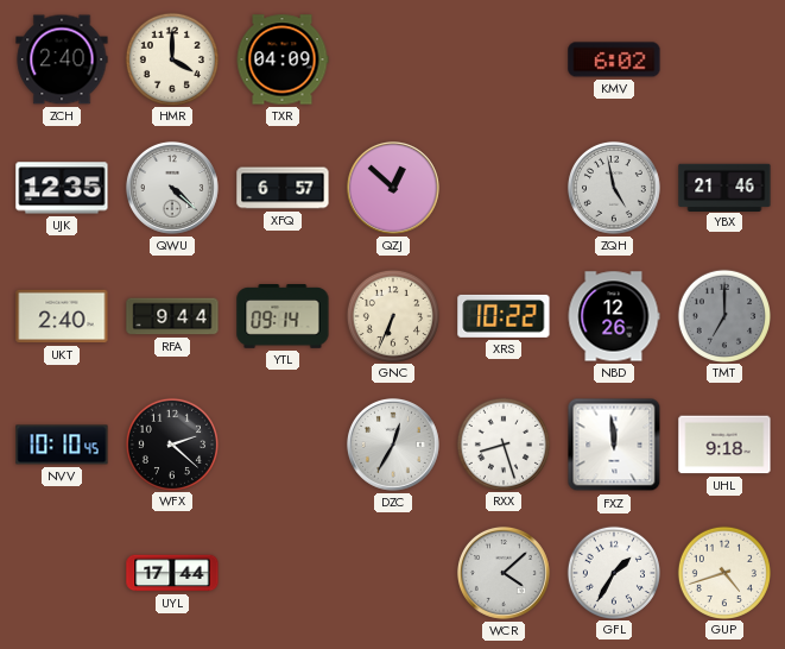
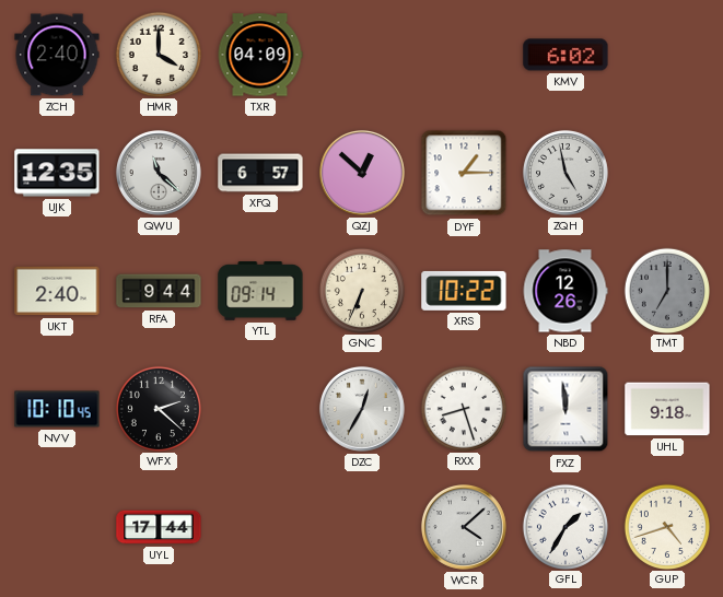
QWU: 4:22 -> 11:22
DYF: none -> 1:15
YBX: 21:46 -> none
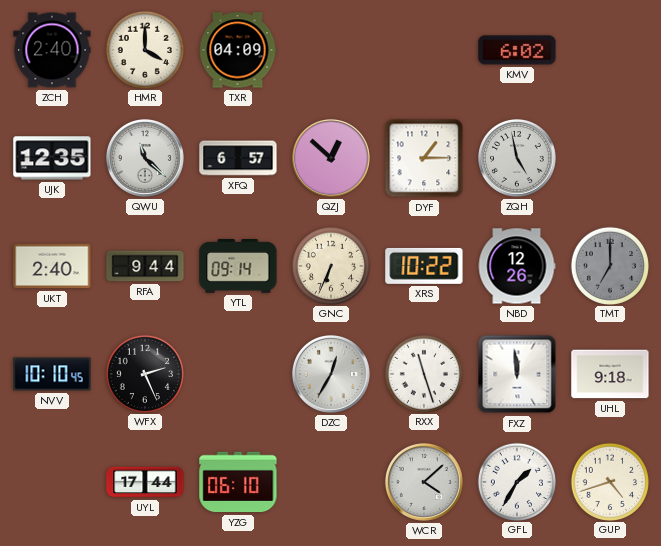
WFX: 2:22 -> 2:26
RXX: 8:27 -> 11:27
YZG: none -> 06:10
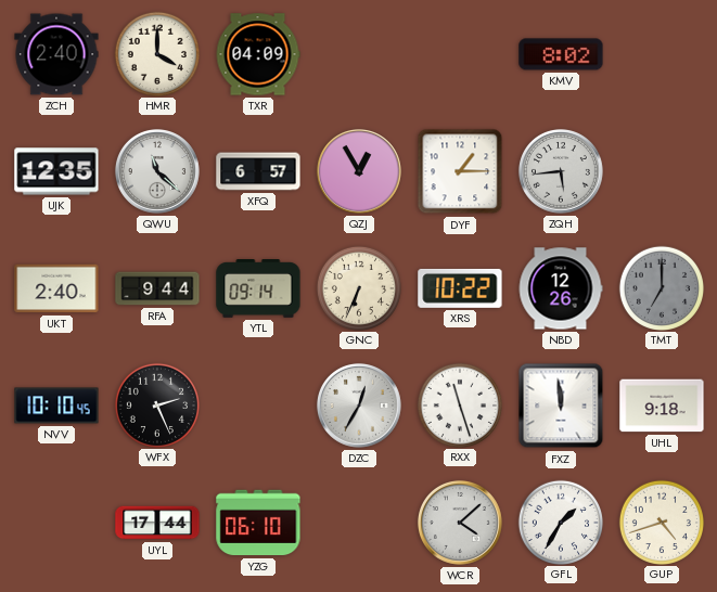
KMV: 6:02 -> 8:02
QZJ: 12:52 -> 12:55
ZQH: 4:58 -> 5:44
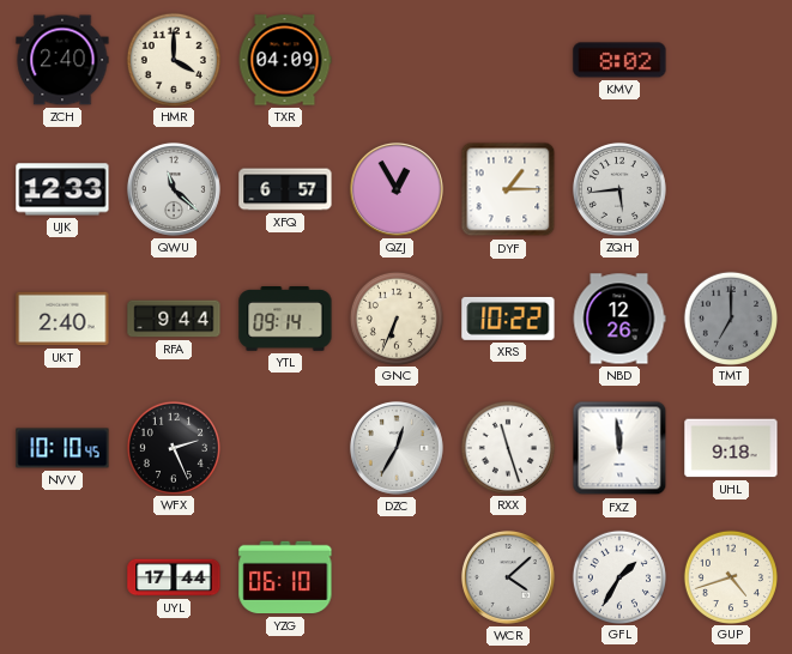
UJK: 12:35 -> 12:33
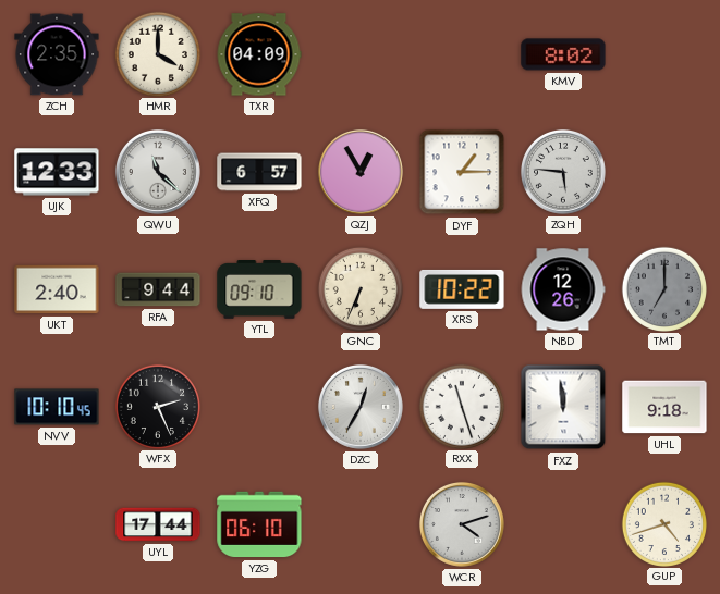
ZCH: 2:40 -> 2:35
ZQH: 5:44 -> 5:46
YTL: 09:14 -> 09:10
WCR: 4:08 -> 4:12
GFL: 1:35 -> none
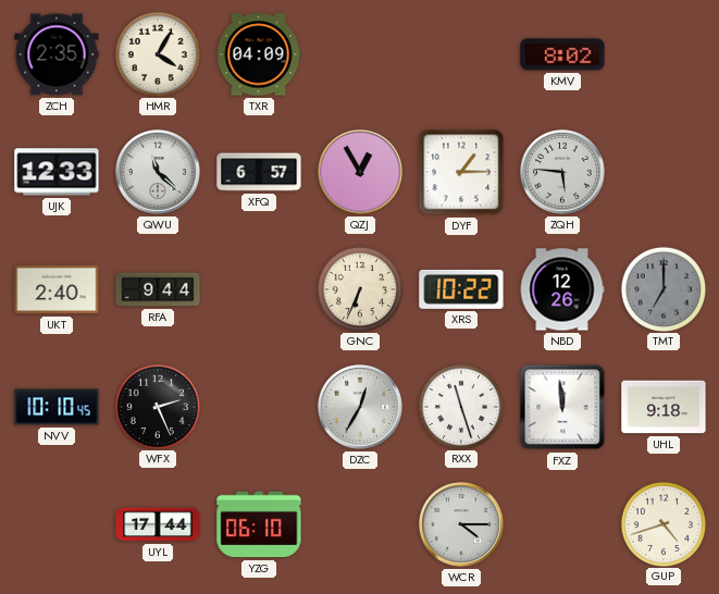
HMR: 4:00 -> 4:05
YTL: 09:10 -> none
WCR: 4:12 -> 4:15
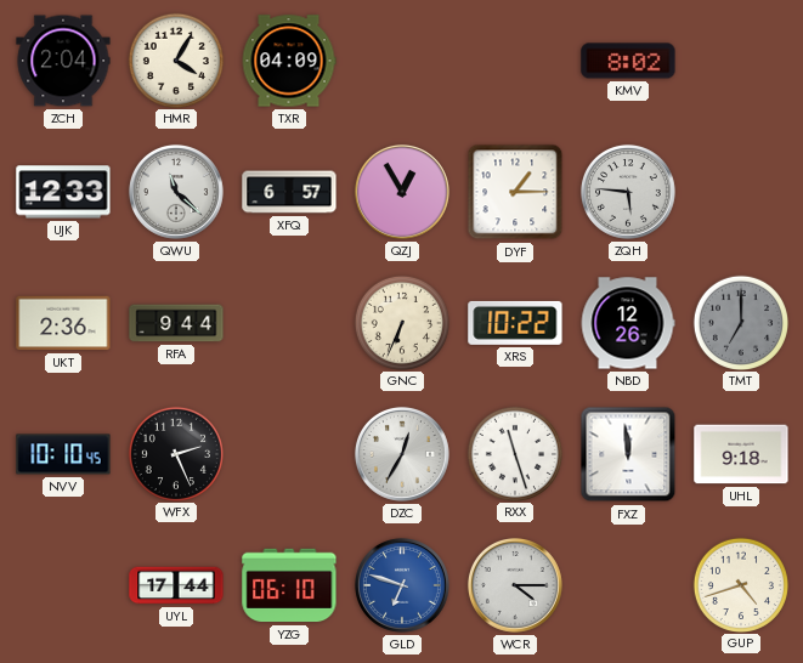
ZCH: 2:35 -> 2:04
UKT: 2:40 -> 2:36
GLD: none -> 6:48
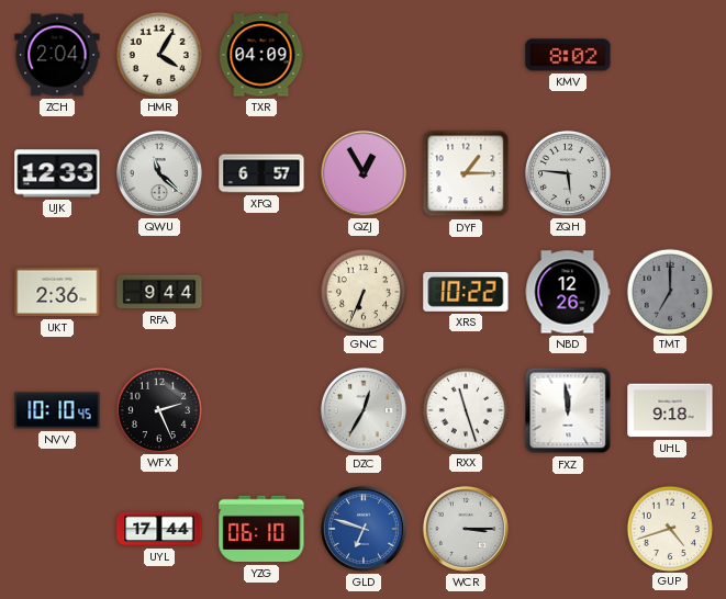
WCR: 4:15 -> 3:15
